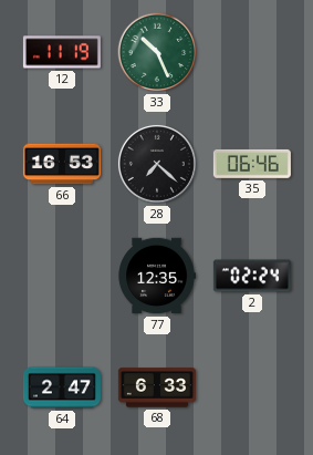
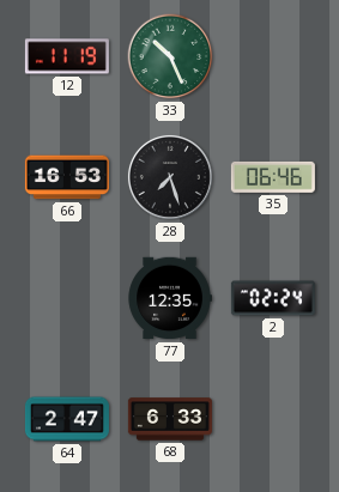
28: 7:22 -> 7:27
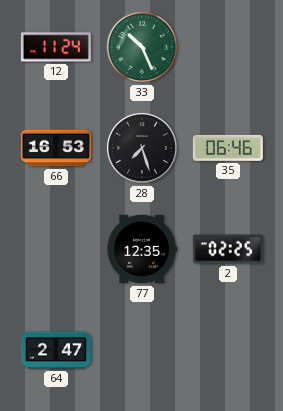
12: 11:19 -> 11:24
2: 02:24 -> 02:25
68: 6:33 -> none
